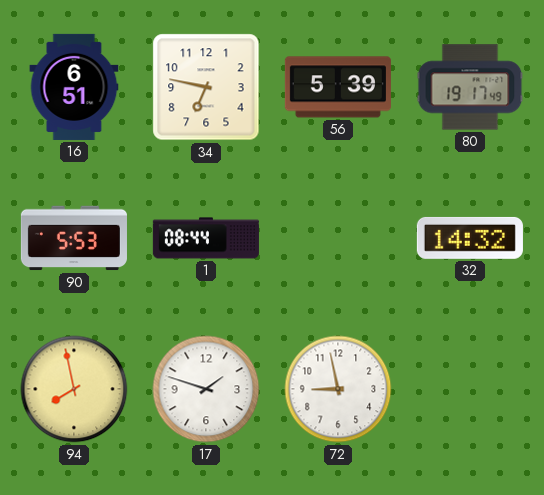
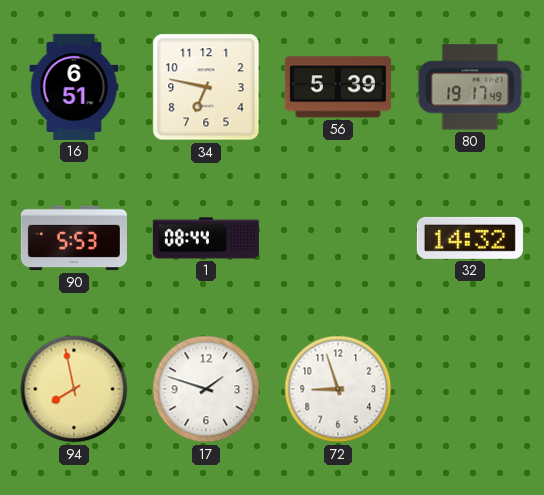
72: 8:58 -> 8:57
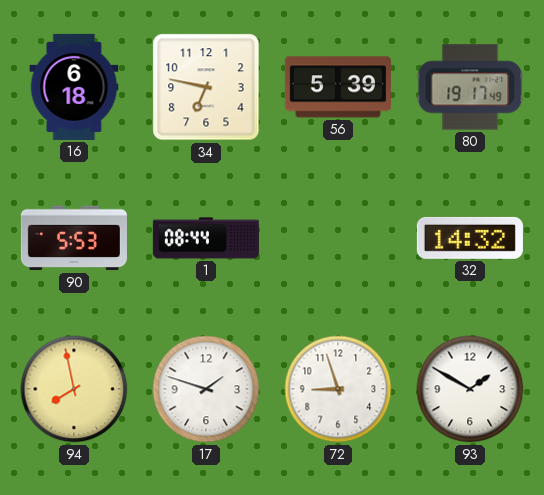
16: 6:51 -> 6:18
93: none -> 1:50
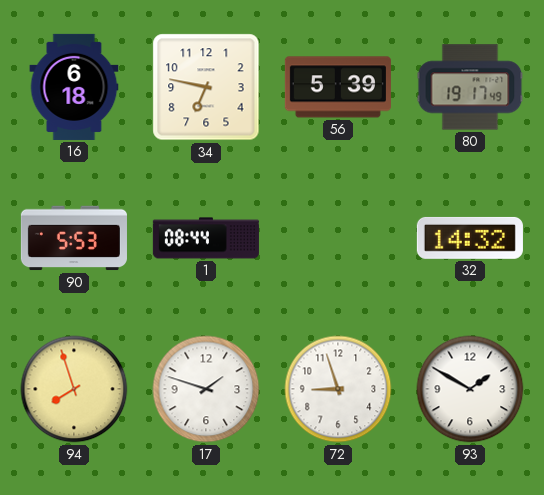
94: 7:58 -> 7:57
